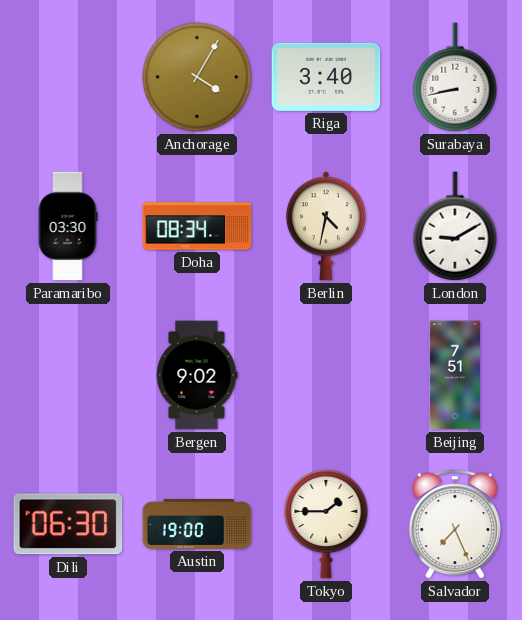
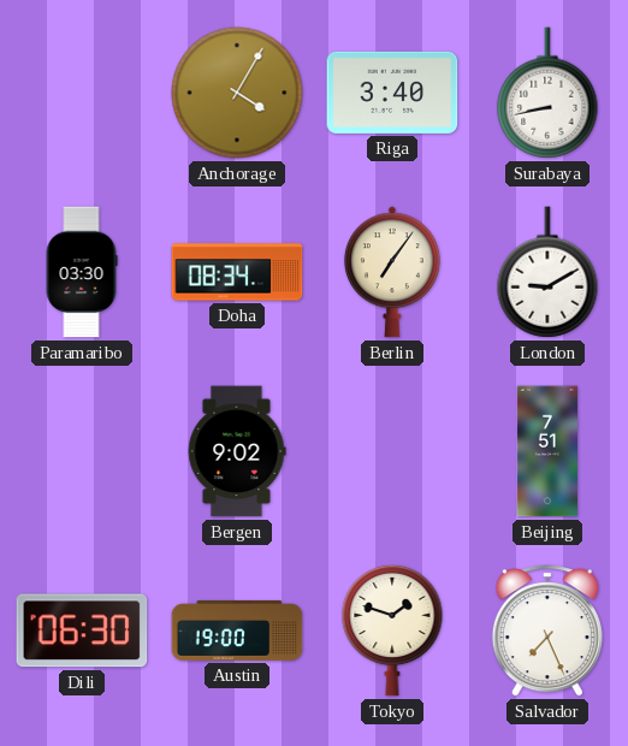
Berlin: 4:32 -> 7:06
Tokyo: 1:45 -> 1:48
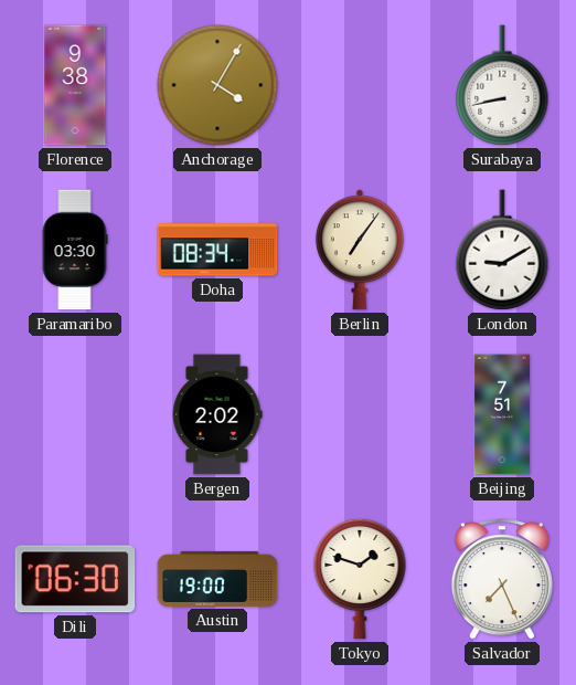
Florence: none -> 9:38
Riga: 3:40 -> none
Bergen: 9:02 -> 2:02
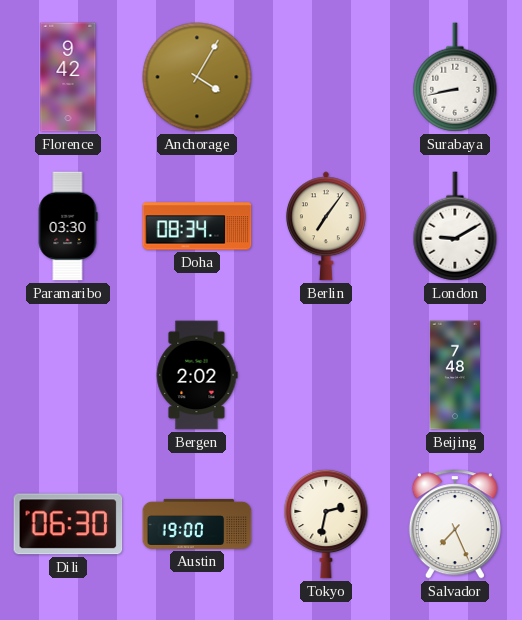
Florence: 9:38 -> 9:42
Beijing: 7:51 -> 7:48
Tokyo: 1:48 -> 2:32
